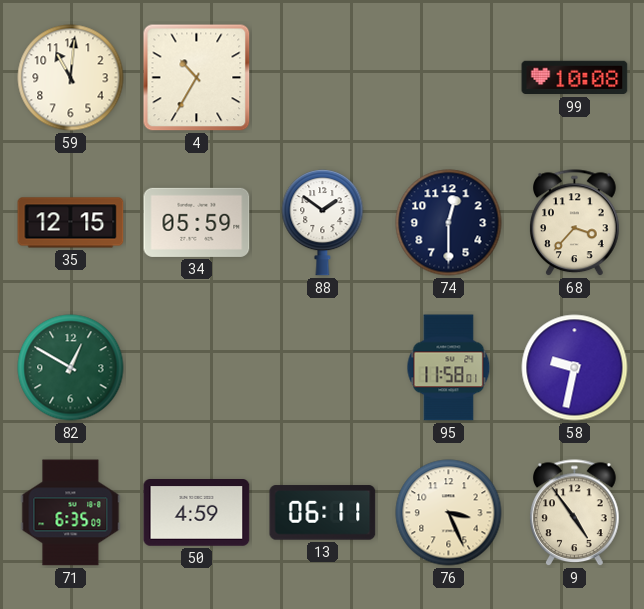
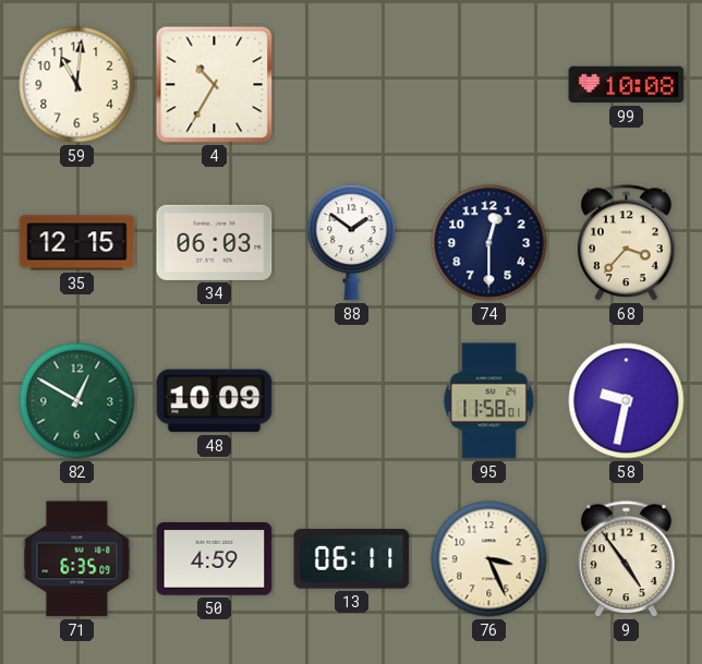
34: 05:59 -> 06:03
48: none -> 10:09
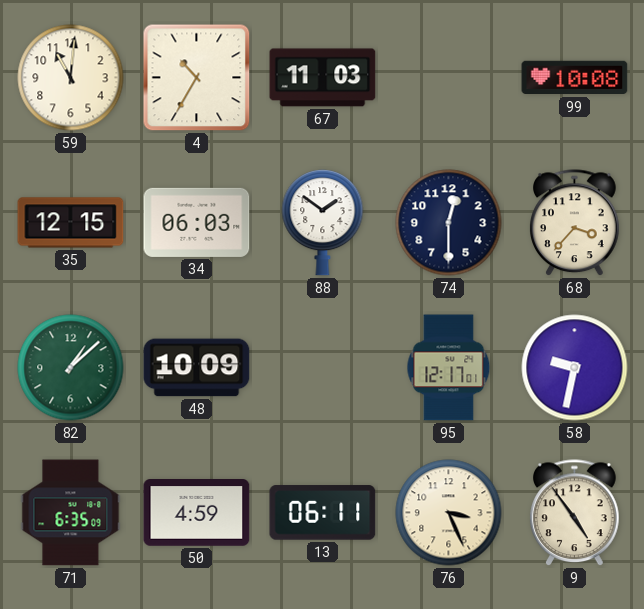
67: none -> 11:03
82: 12:50 -> 1:08
95: 11:58 -> 12:17
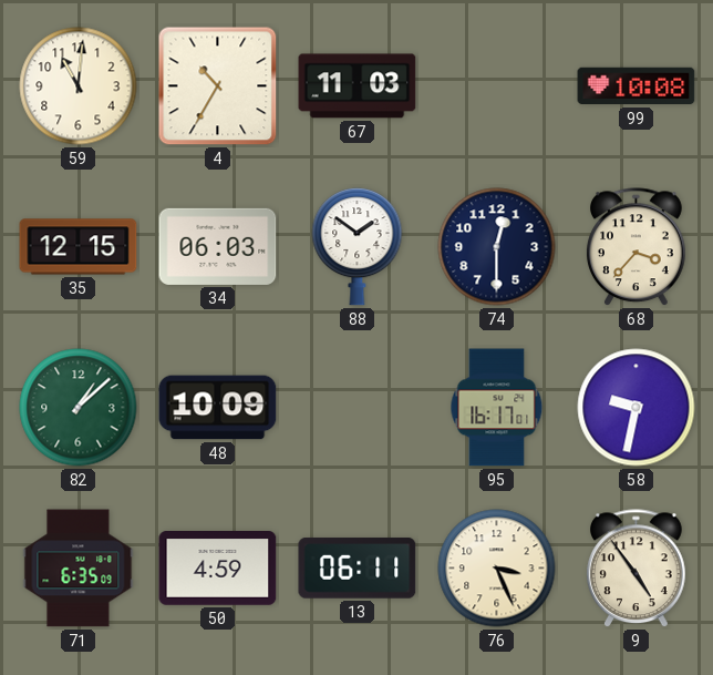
95: 12:17 -> 16:17
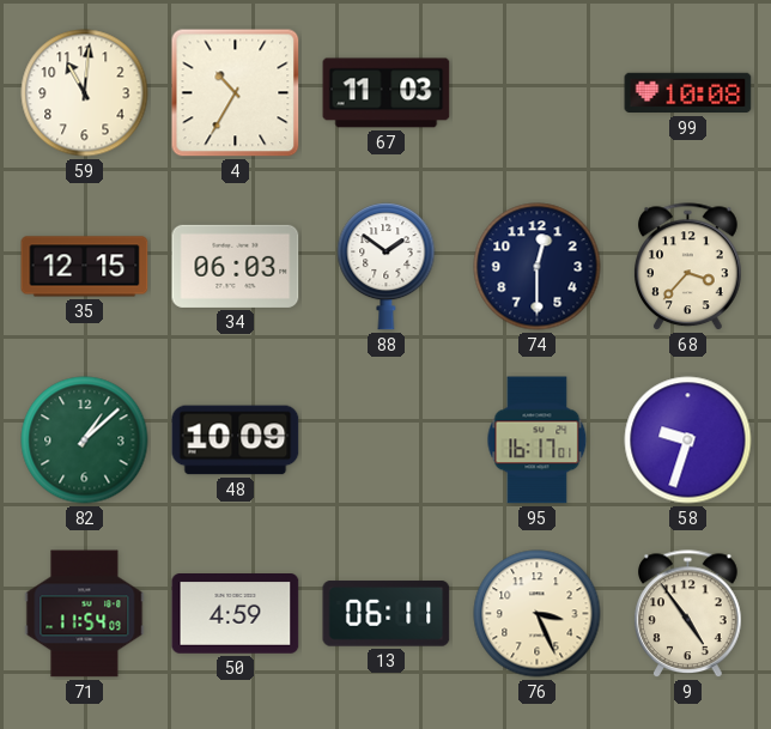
58: 9:32 -> 9:33
71: 6:35 -> 11:54
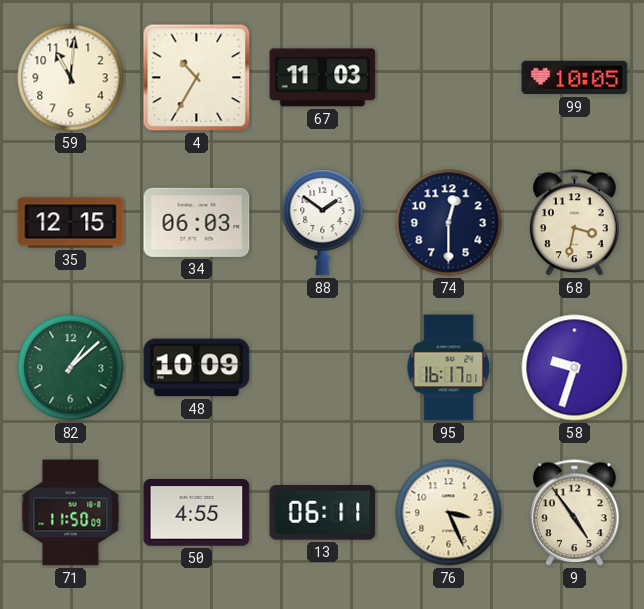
99: 10:08 -> 10:05
68: 3:37 -> 3:32
71: 11:54 -> 11:50
50: 4:59 -> 4:55
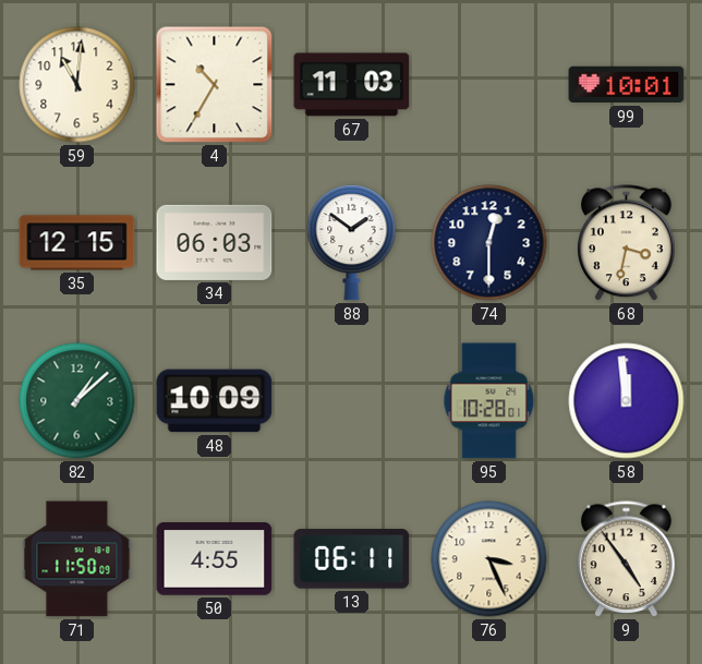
99: 10:05 -> 10:01
95: 16:17 -> 10:28
58: 9:33 -> 11:59
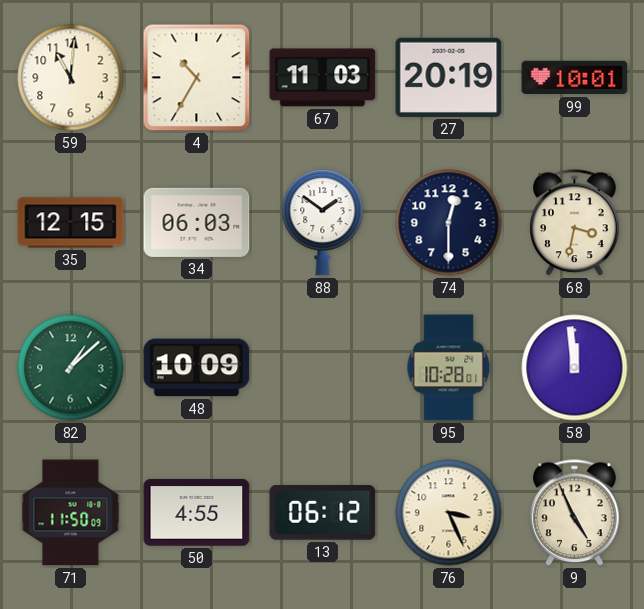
27: none -> 20:19
13: 06:11 -> 06:12
9: 4:54 -> 4:56
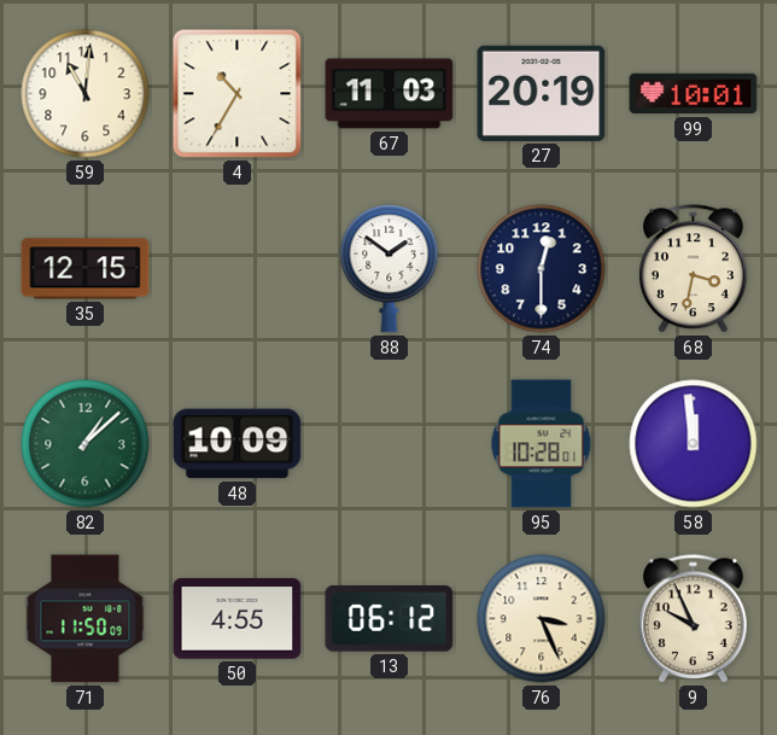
34: 06:03 -> none
9: 4:56 -> 9:56
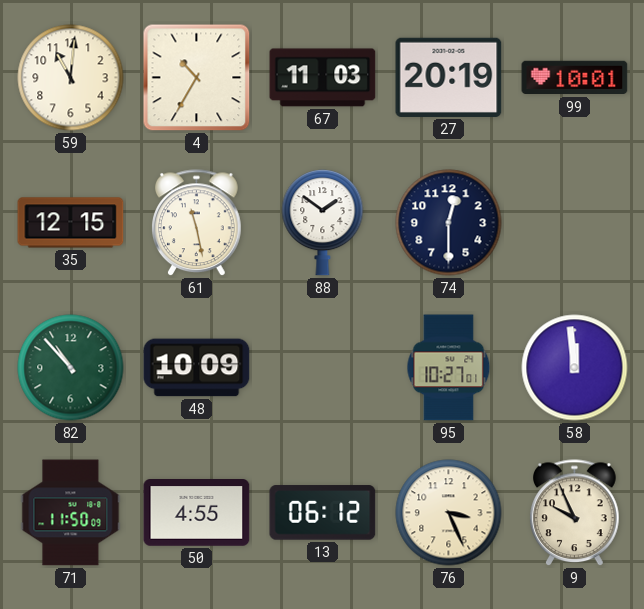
61: none -> 11:28
68: 3:32 -> none
82: 1:08 -> 10:53
95: 10:28 -> 10:27
